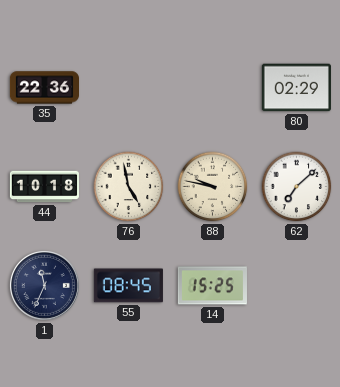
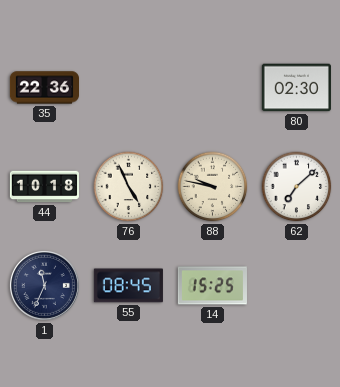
80: 02:29 -> 02:30
76: 4:58 -> 4:56
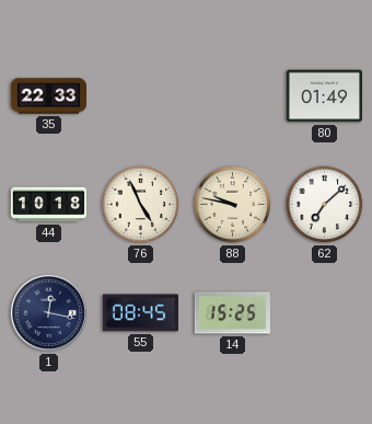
35: 22:36 -> 22:33
80: 02:30 -> 01:49
1: 11:34 -> 12:17
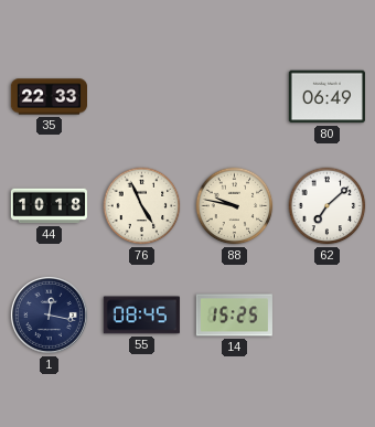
80: 01:49 -> 06:49
